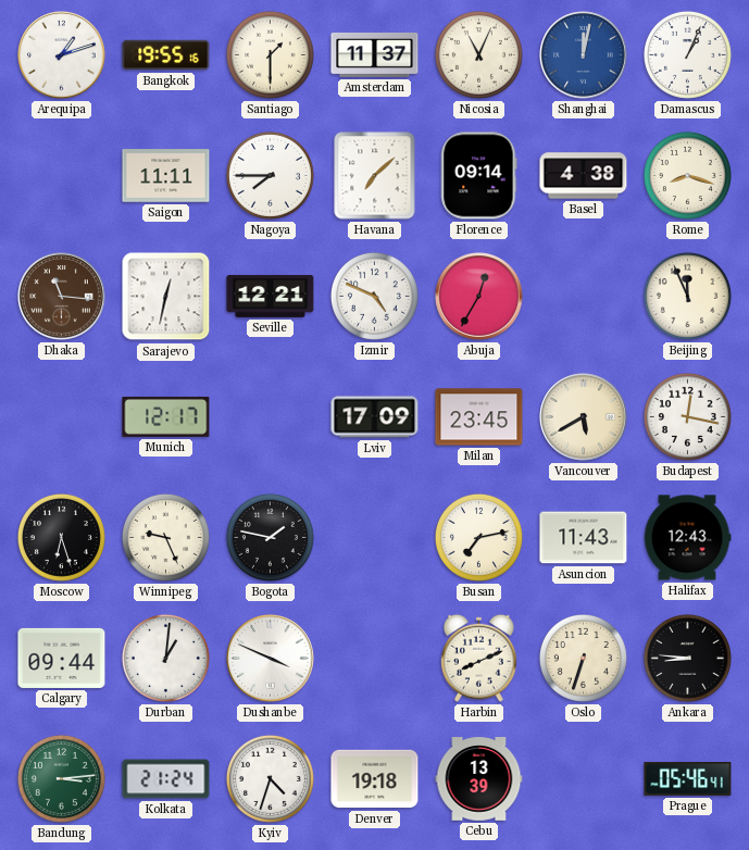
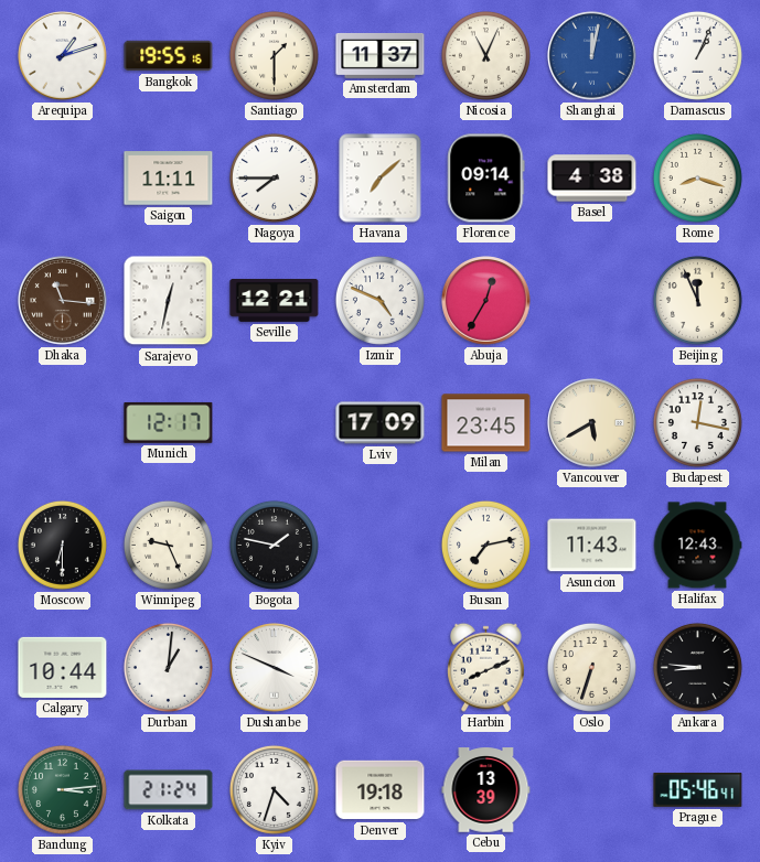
Moscow: 6:27 -> 6:30
Calgary: 09:44 -> 10:44
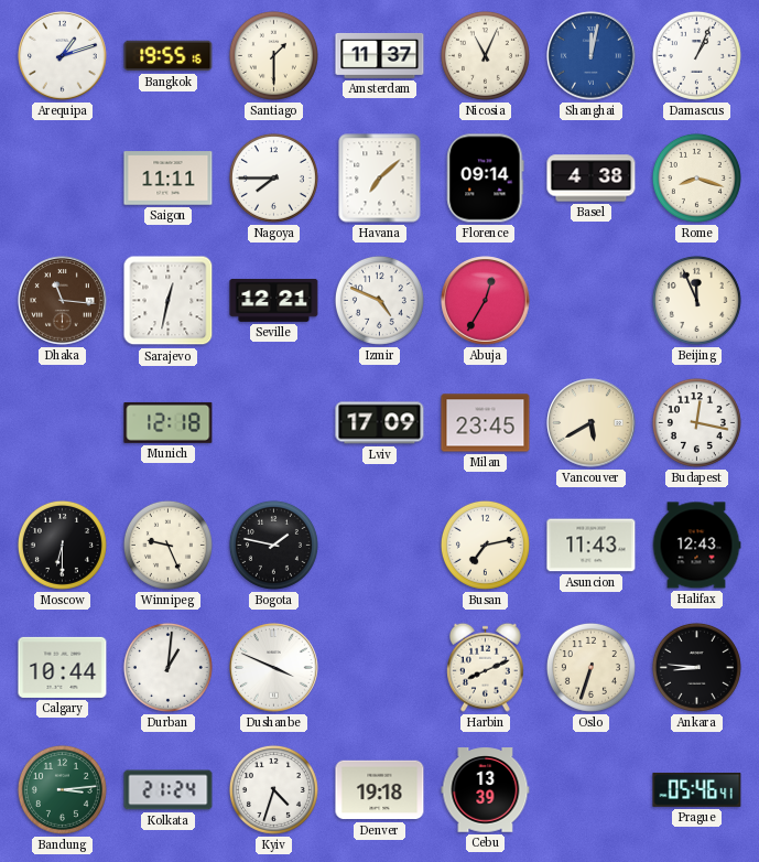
Munich: 12:17 -> 12:18
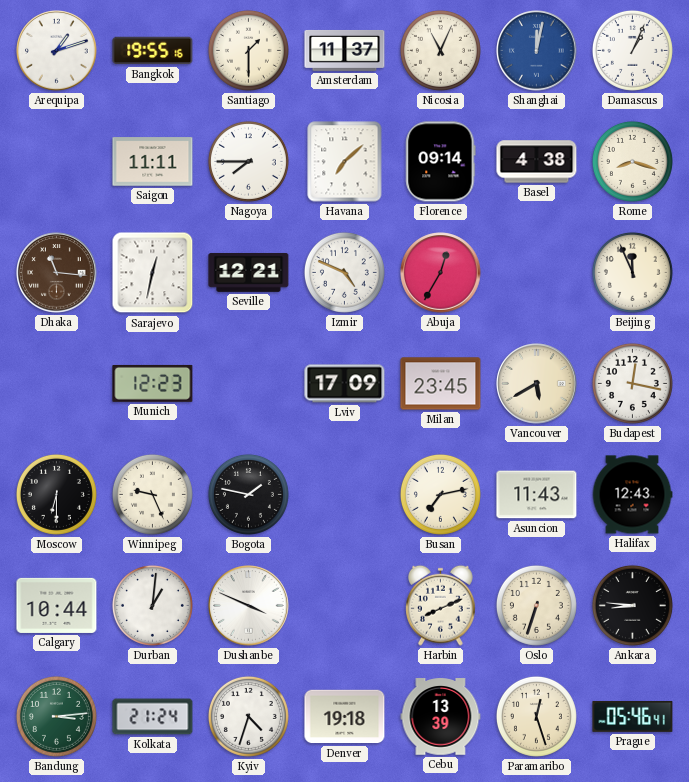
Munich: 12:18 -> 12:23
Paramaribo: none -> 12:27
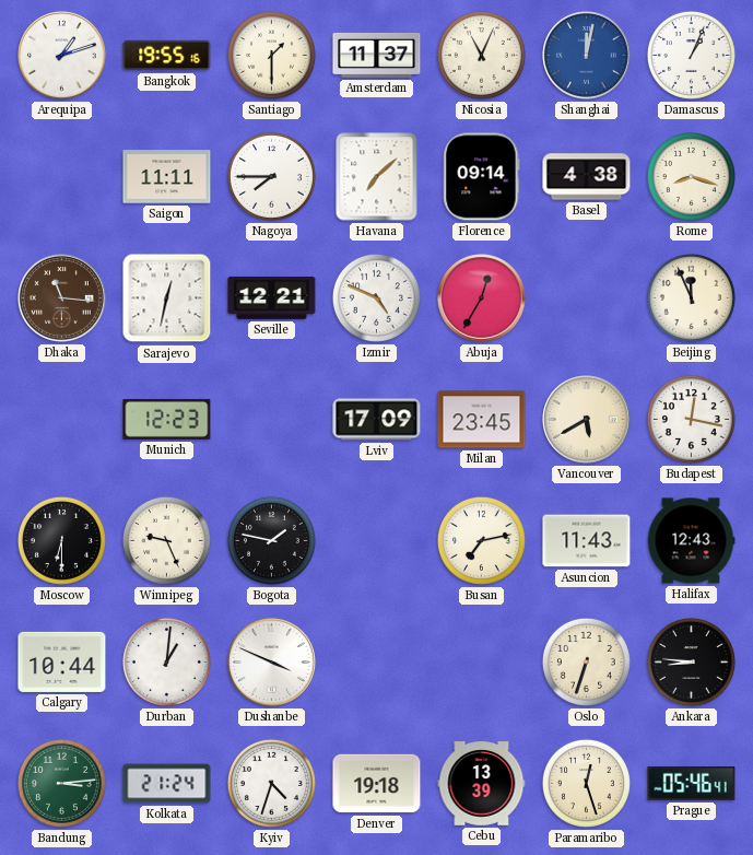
Harbin: 8:11 -> none
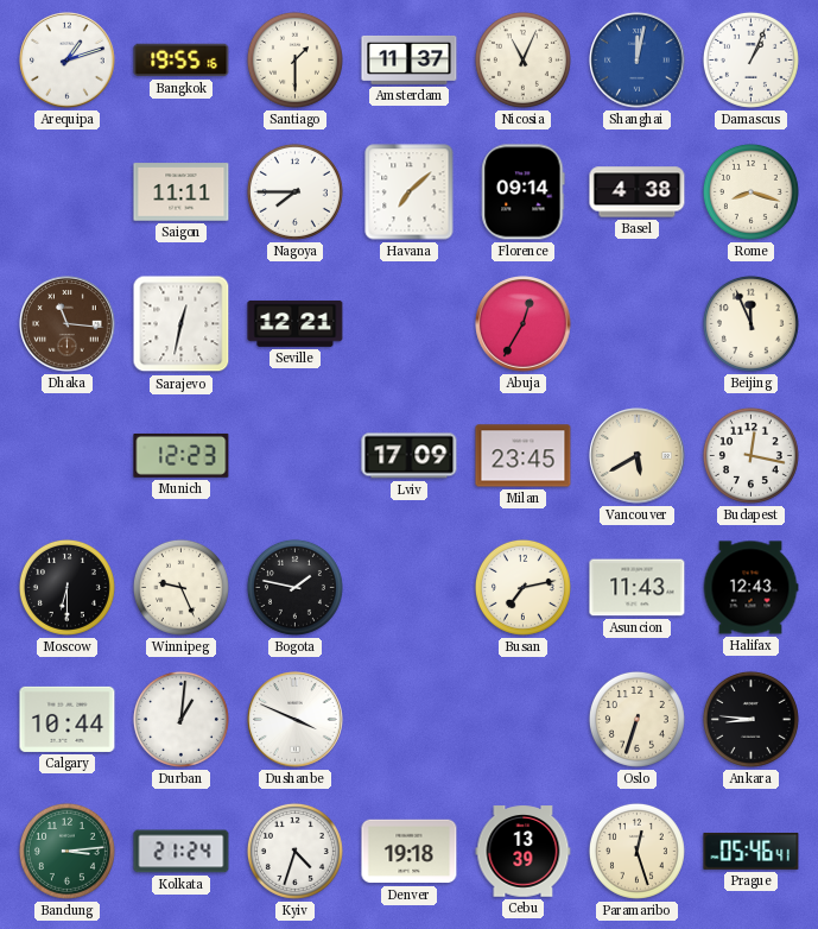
Izmir: 4:49 -> none
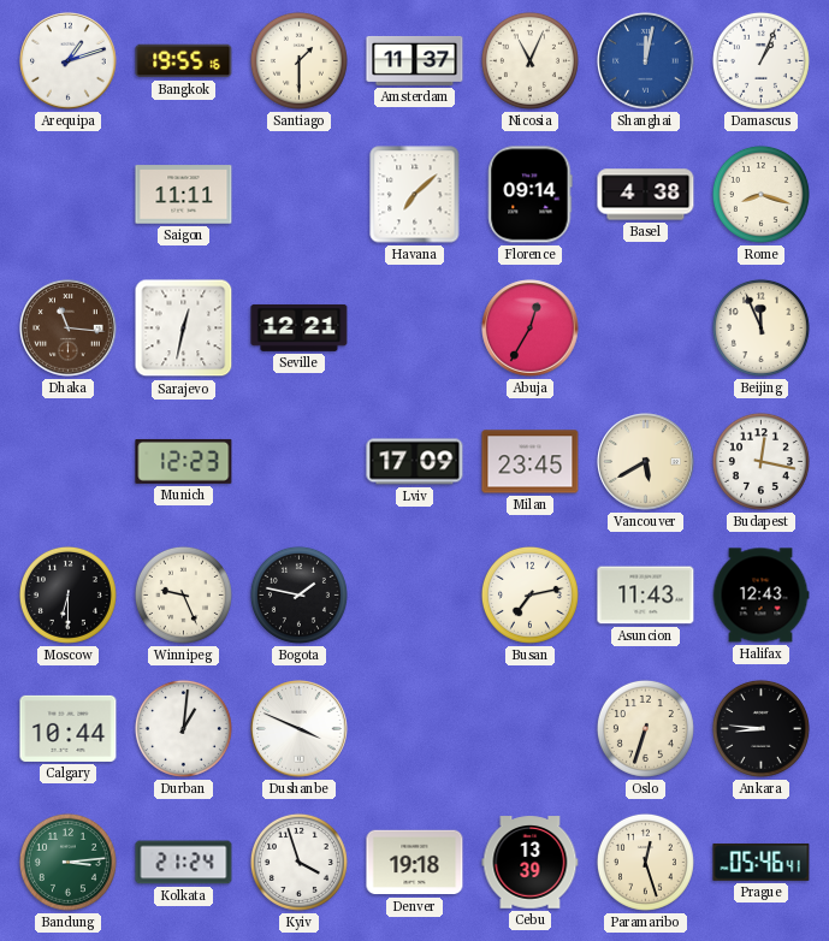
Nagoya: 7:45 -> none
Kyiv: 4:33 -> 3:57
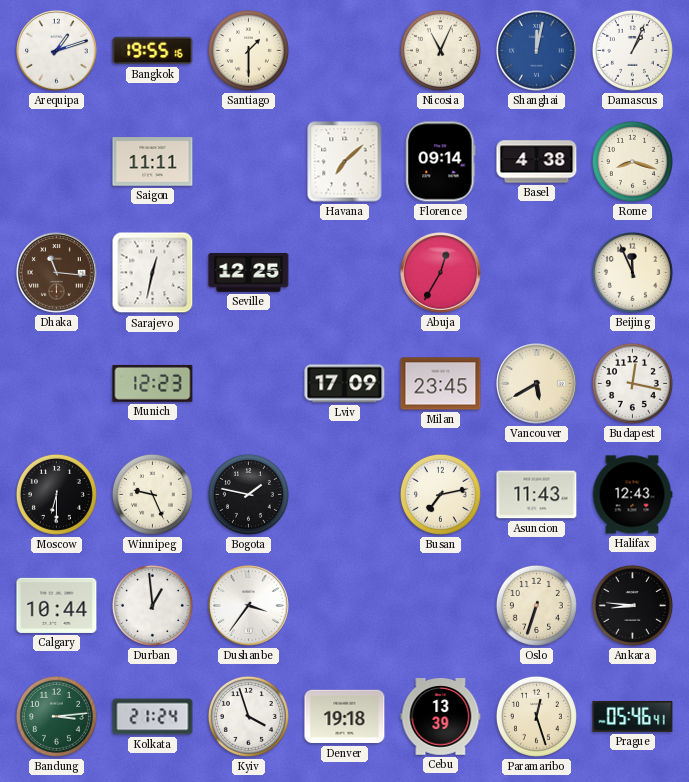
Amsterdam: 11:37 -> none
Seville: 12:21 -> 12:25
Durban: 1:01 -> 12:59
Dushanbe: 3:49 -> 3:36
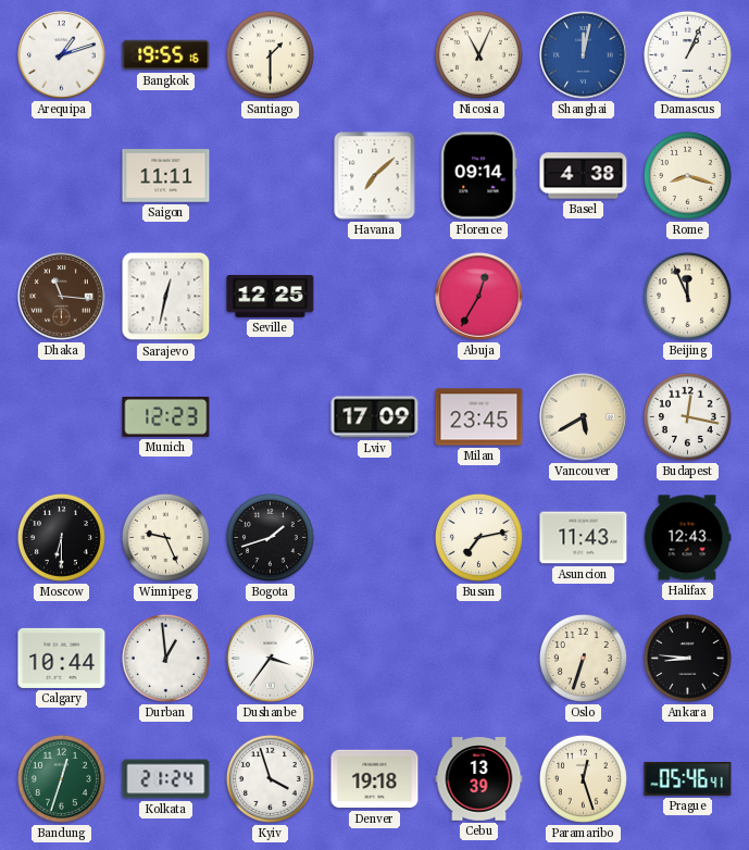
Bogota: 1:47 -> 1:42
Bandung: 3:14 -> 12:33
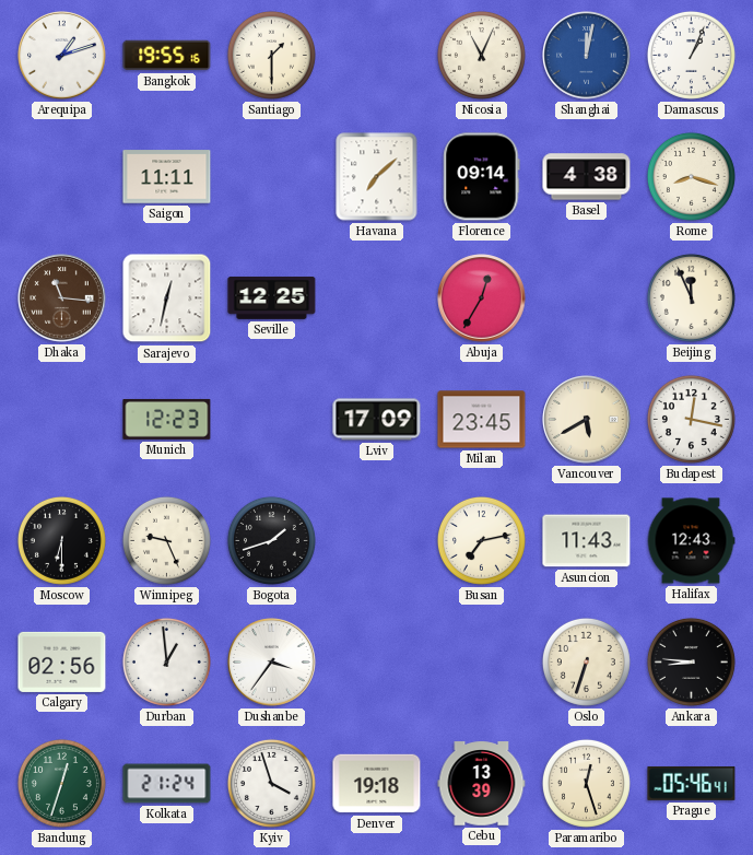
Calgary: 10:44 -> 02:56
